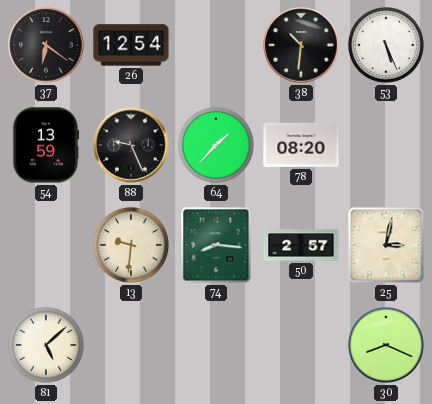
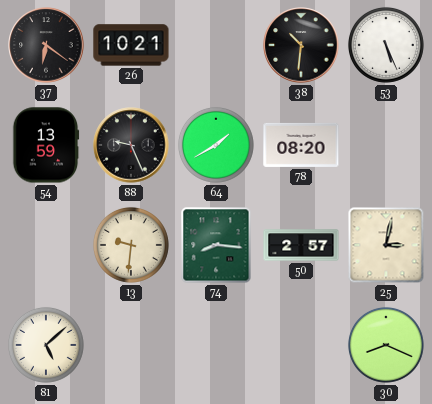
26: 12:54 -> 10:21
64: 1:37 -> 1:40
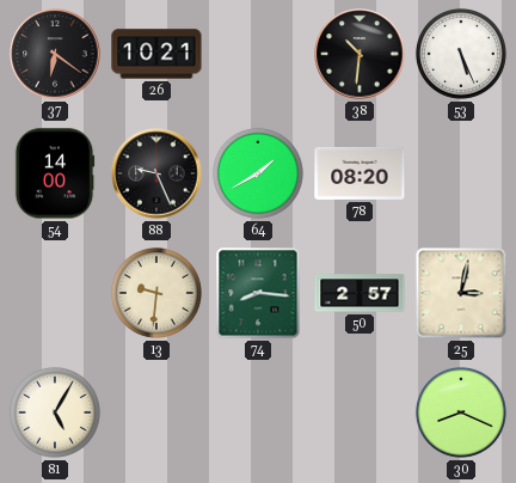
54: 13:59 -> 14:00
81: 5:08 -> 5:05
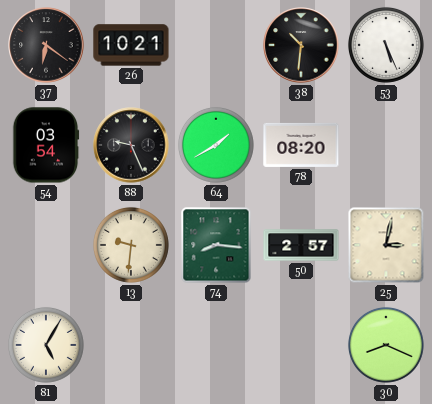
54: 14:00 -> 03:54
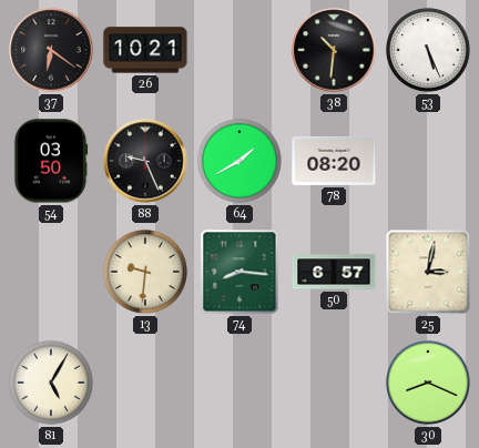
54: 03:54 -> 03:50
50: 2:57 -> 6:57
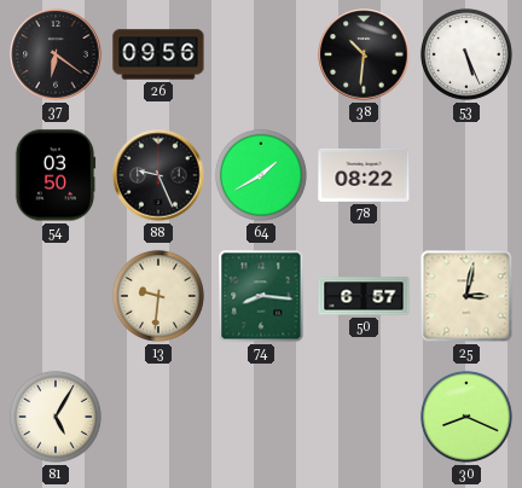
26: 10:21 -> 09:56
78: 08:20 -> 08:22
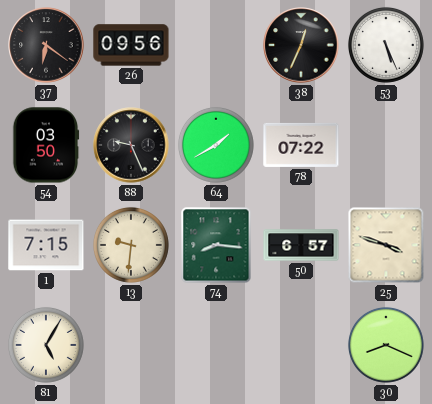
38: 10:31 -> 12:34
78: 08:22 -> 07:22
1: none -> 7:15
25: 3:02 -> 3:48
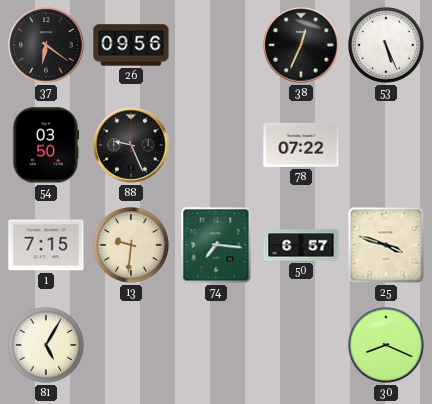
64: 1:40 -> none
74: 8:16 -> 7:16
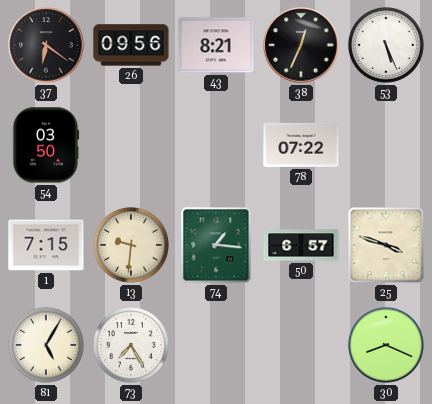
43: none -> 8:21
88: 9:26 -> none
74: 7:16 -> 1:16
73: none -> 7:25
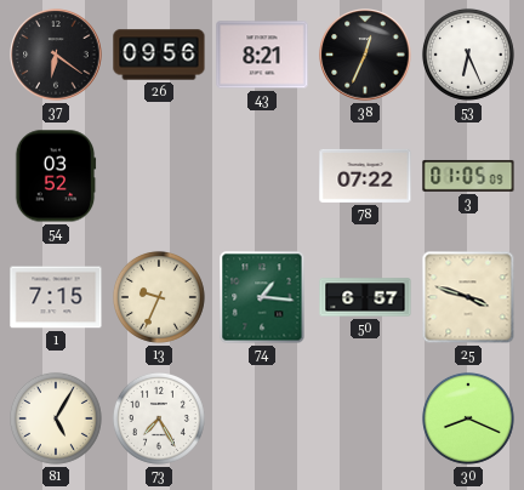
53: 5:26 -> 6:26
54: 03:50 -> 03:52
3: none -> 01:05
13: 9:31 -> 9:34
